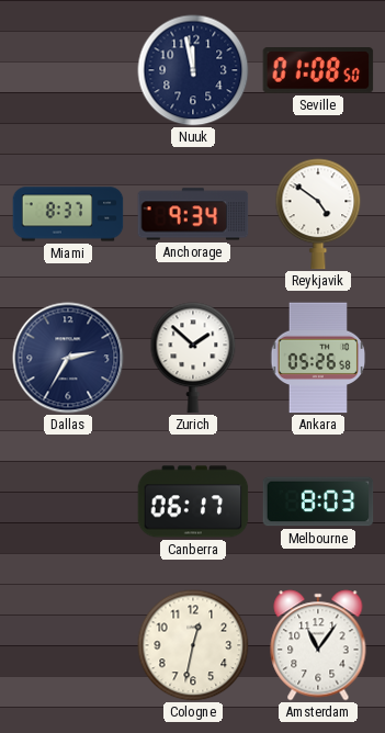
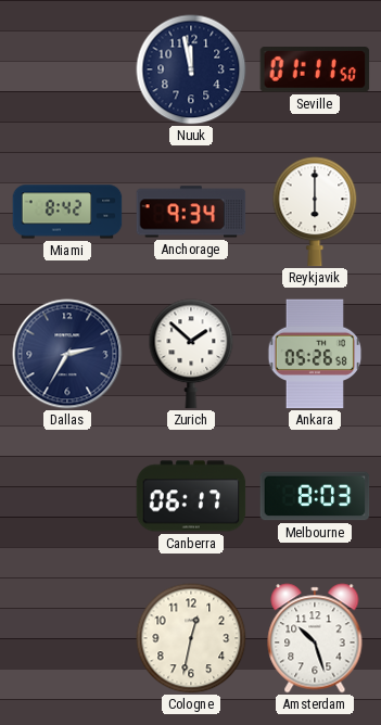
Seville: 01:08 -> 01:11
Miami: 8:37 -> 8:42
Reykjavik: 4:51 -> 6:00
Amsterdam: 11:06 -> 10:27
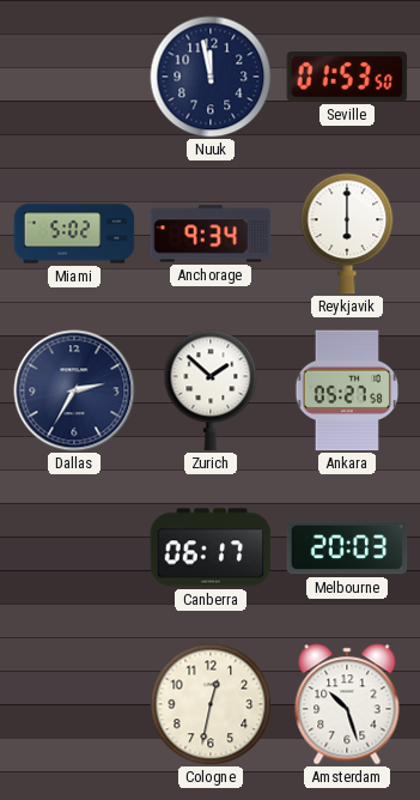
Seville: 01:11 -> 01:53
Miami: 8:42 -> 5:02
Ankara: 05:26 -> 05:27
Melbourne: 8:03 -> 20:03
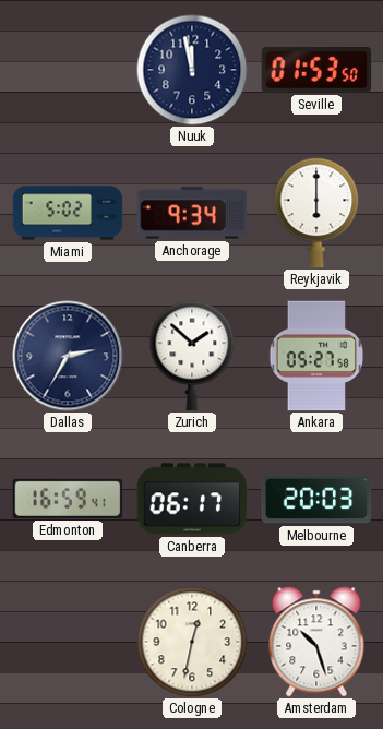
Edmonton: none -> 16:59
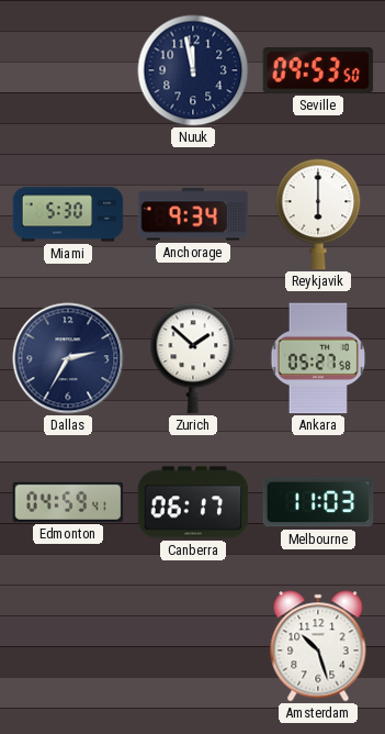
Seville: 01:53 -> 09:53
Miami: 5:02 -> 5:30
Edmonton: 16:59 -> 04:59
Melbourne: 20:03 -> 11:03
Cologne: 12:32 -> none
